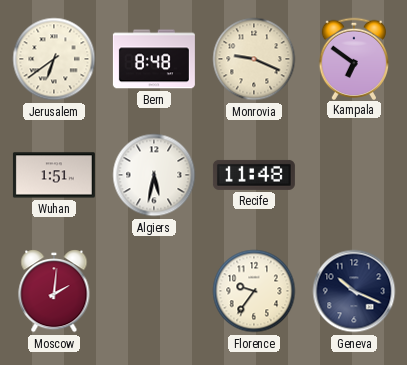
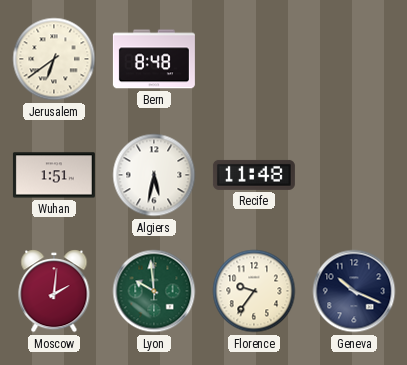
Monrovia: 9:19 -> none
Kampala: 6:51 -> none
Lyon: none -> 9:59
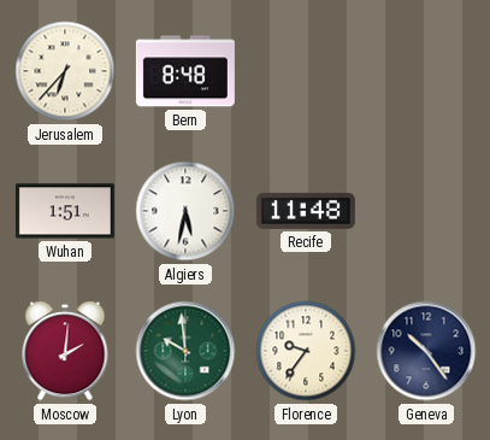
Jerusalem: 6:39 -> 6:37
Geneva: 10:19 -> 10:24
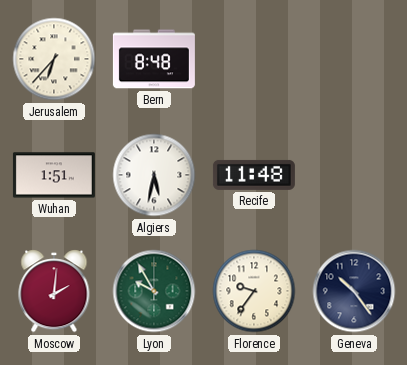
Lyon: 9:59 -> 9:55
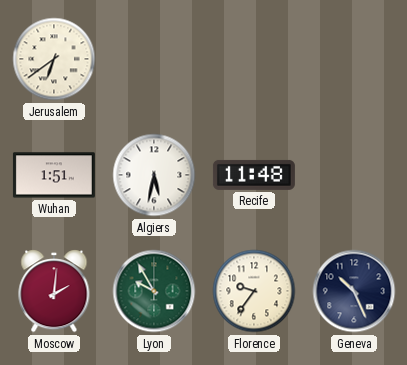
Jerusalem: 6:37 -> 6:39
Bern: 8:48 -> none
Geneva: 10:24 -> 10:26
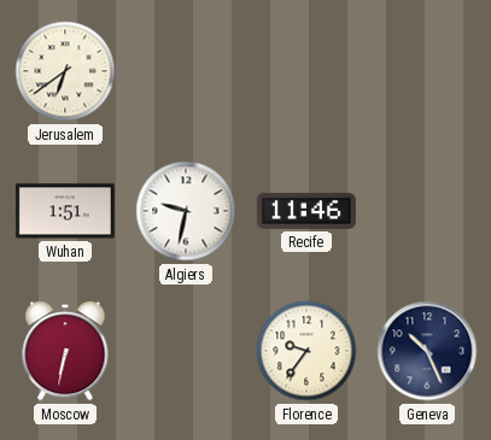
Algiers: 5:32 -> 9:32
Recife: 11:48 -> 11:46
Moscow: 2:01 -> 6:32
Lyon: 9:55 -> none
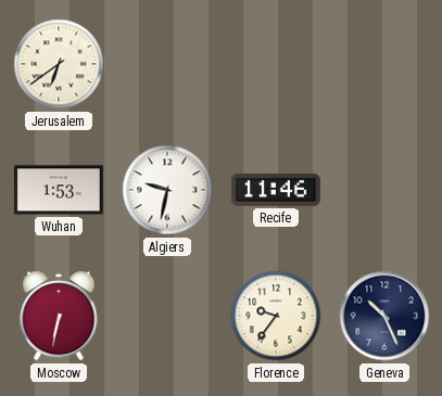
Wuhan: 1:51 -> 1:53
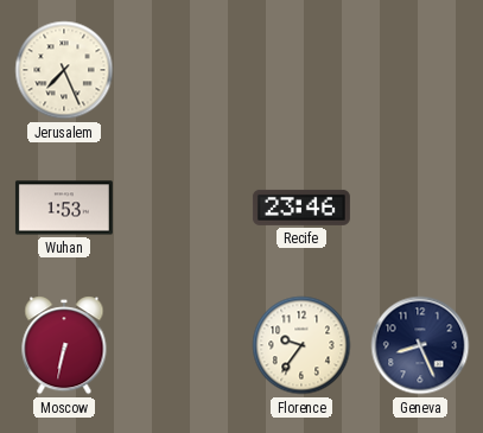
Jerusalem: 6:39 -> 7:26
Algiers: 9:32 -> none
Recife: 11:46 -> 23:46
Geneva: 10:26 -> 8:26
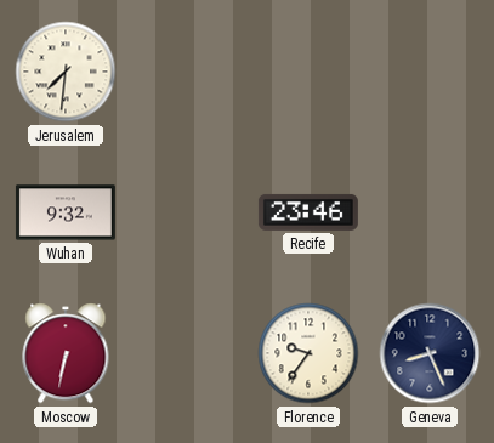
Jerusalem: 7:26 -> 7:31
Wuhan: 1:53 -> 9:32
